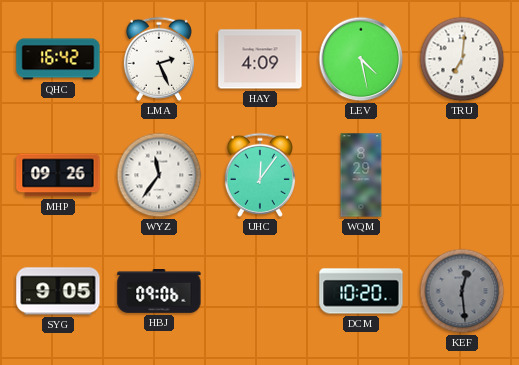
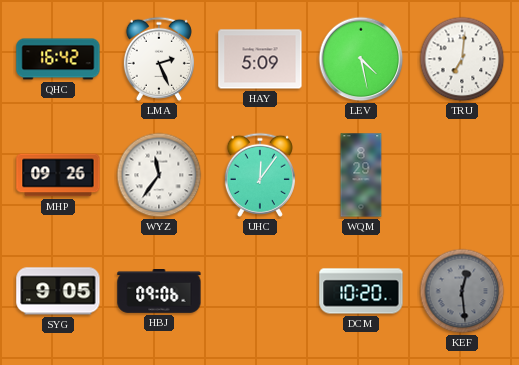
HAY: 4:09 -> 5:09
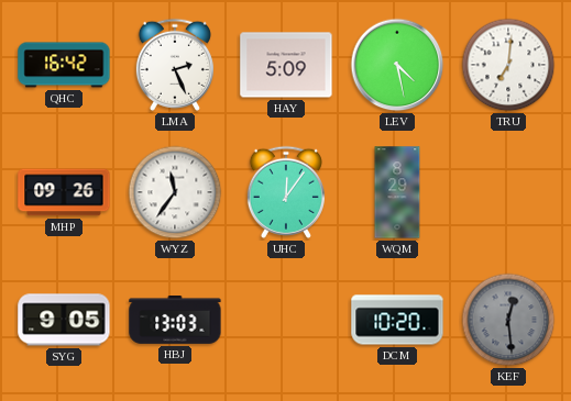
HBJ: 09:06 -> 13:03
